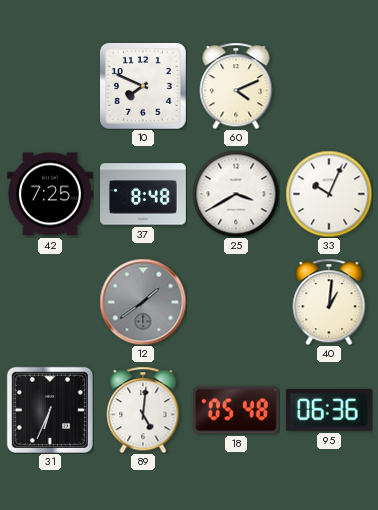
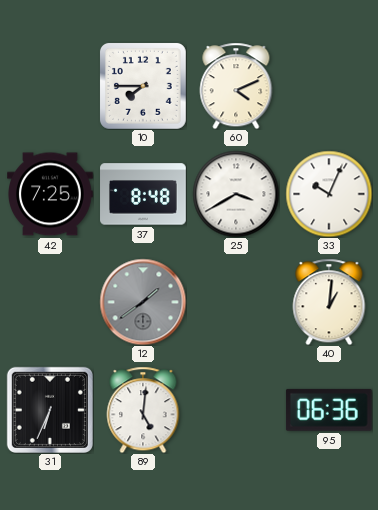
10: 7:49 -> 7:45
18: 05:48 -> none
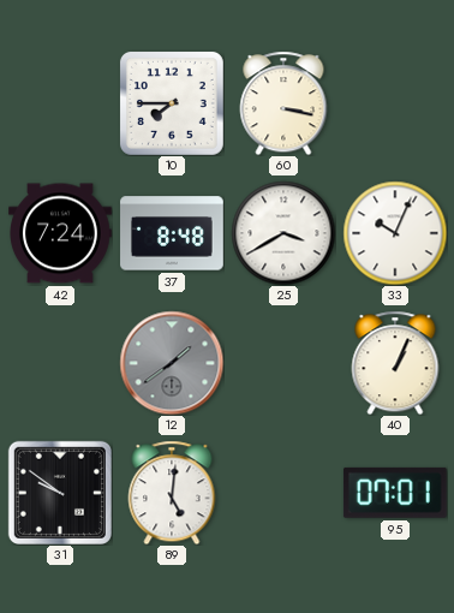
60: 4:11 -> 3:17
42: 7:25 -> 7:24
40: 1:01 -> 1:04
31: 6:34 -> 9:51
95: 06:36 -> 07:01
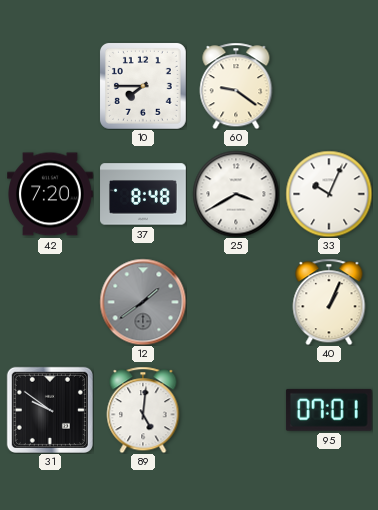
60: 3:17 -> 9:21
42: 7:24 -> 7:20
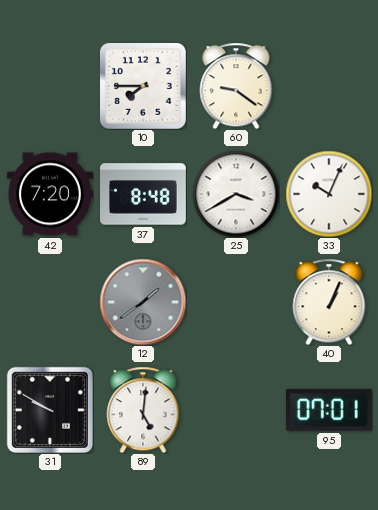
31: 9:51 -> 9:50
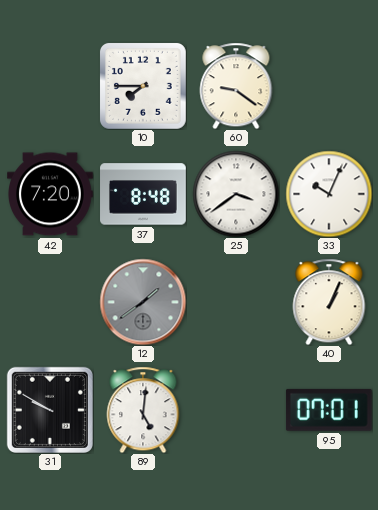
25: 3:40 -> 3:39
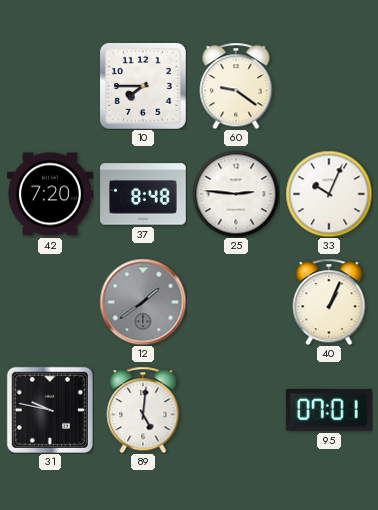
25: 3:39 -> 2:46
31: 9:50 -> 9:47
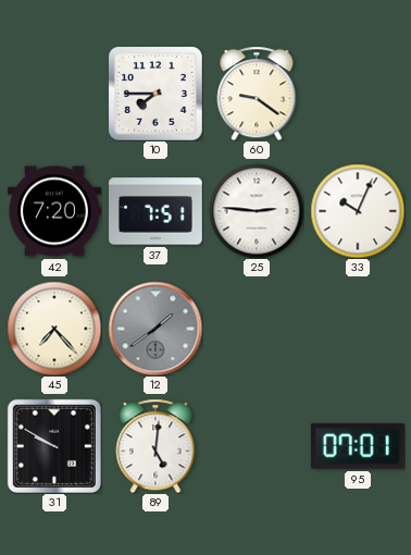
37: 8:48 -> 7:51
45: none -> 7:23
40: 1:04 -> none
31: 9:47 -> 9:50
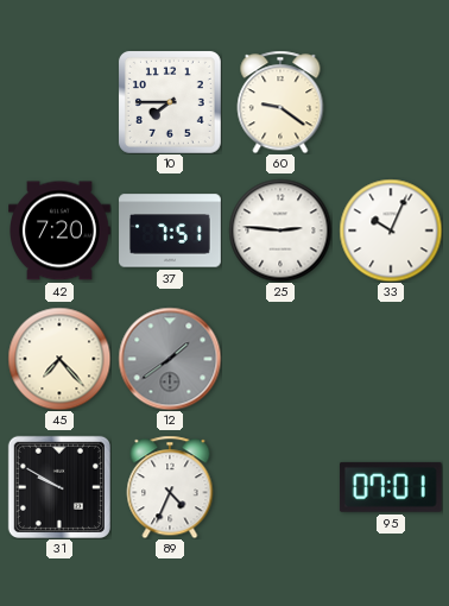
89: 5:01 -> 4:34
